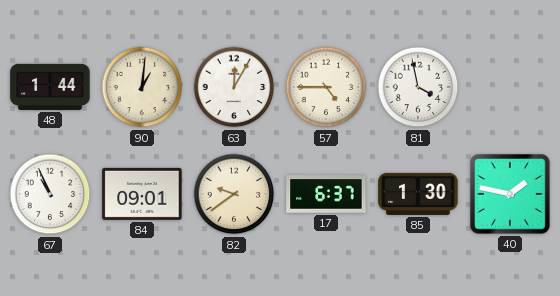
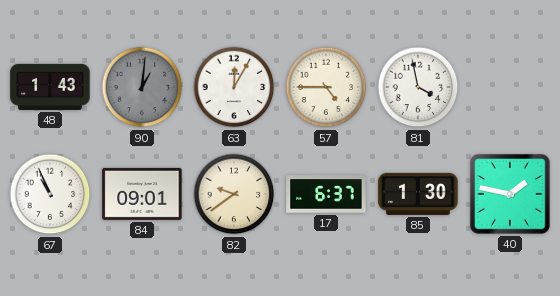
48: 1:44 -> 1:43
90 dial: cream -> grey
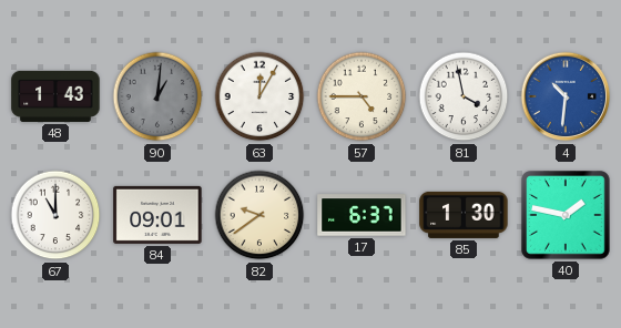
4: none -> 10:31
67: 10:56 -> 11:00
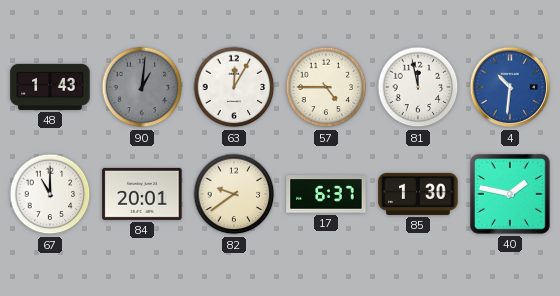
81: 3:58 -> 11:58
84: 09:01 -> 20:01
